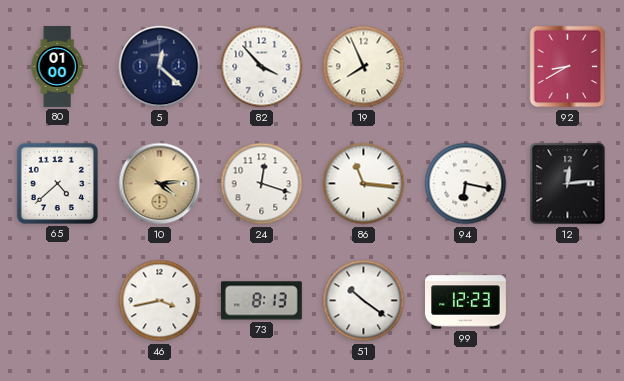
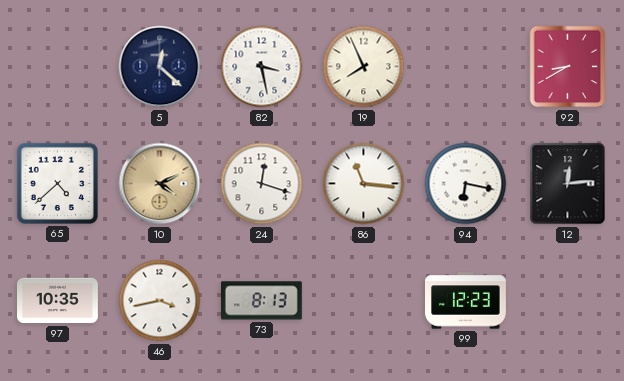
80: 01:00 -> none
82: 3:53 -> 3:28
10: 4:14 -> 4:11
97: none -> 10:35
51: 10:21 -> none
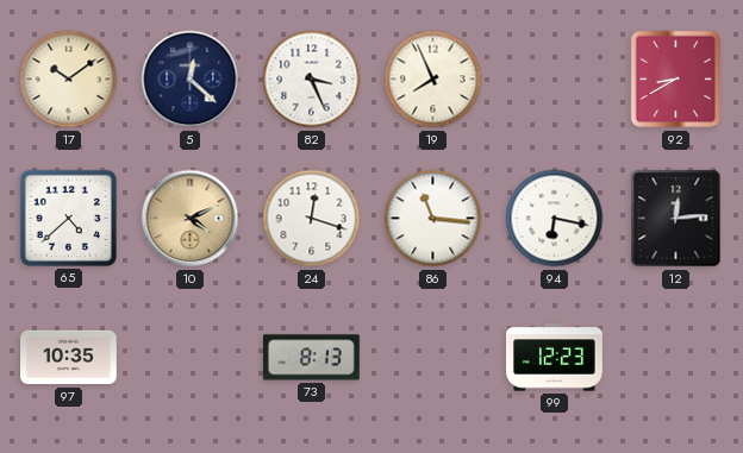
17: none -> 10:09
82: 3:28 -> 3:26
46: 3:43 -> none
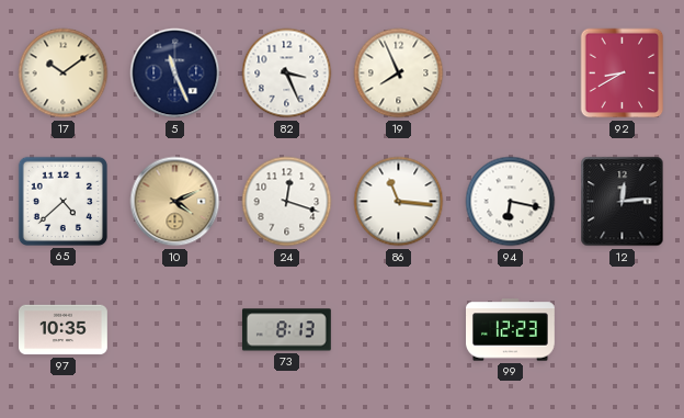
5: 12:22 -> 11:26
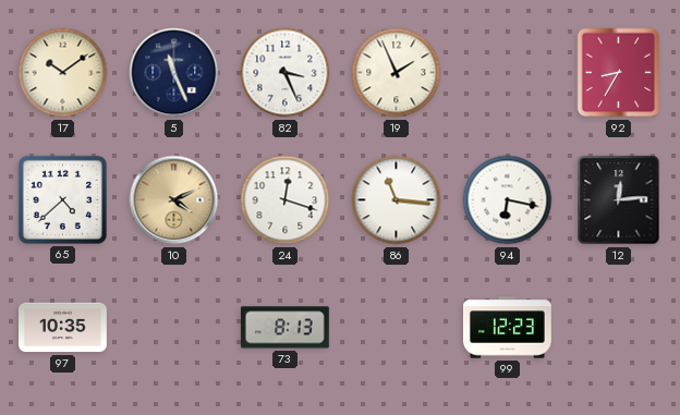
19: 7:56 -> 1:56
92: 8:40 -> 8:35
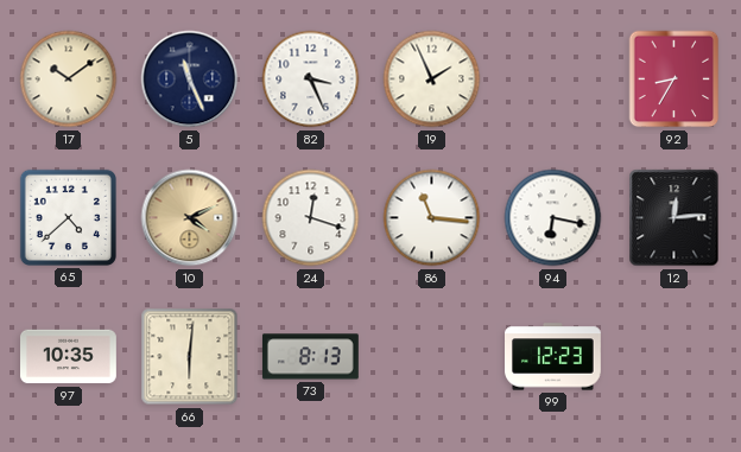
66: none -> 6:01
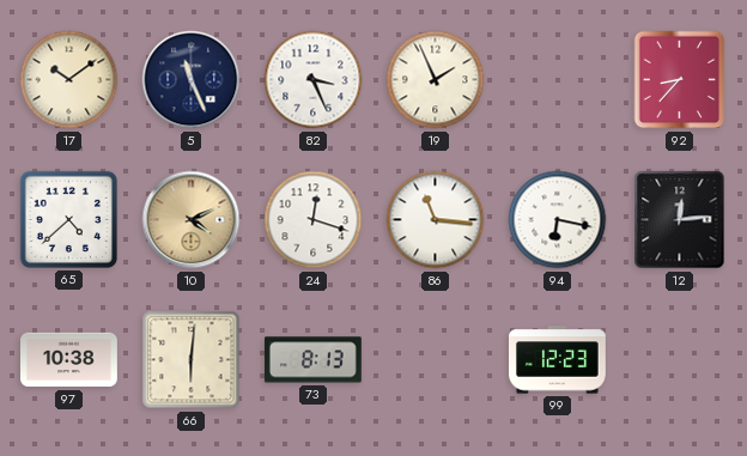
92: 8:35 -> 8:37
97: 10:35 -> 10:38
